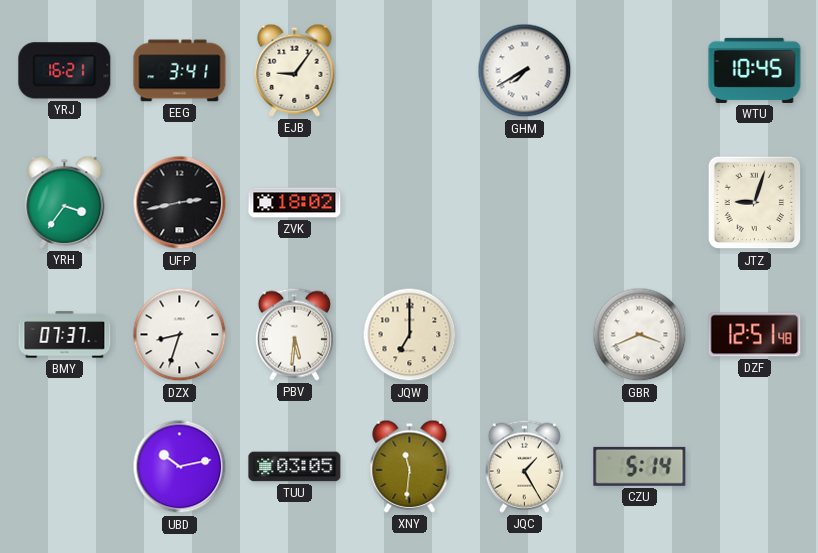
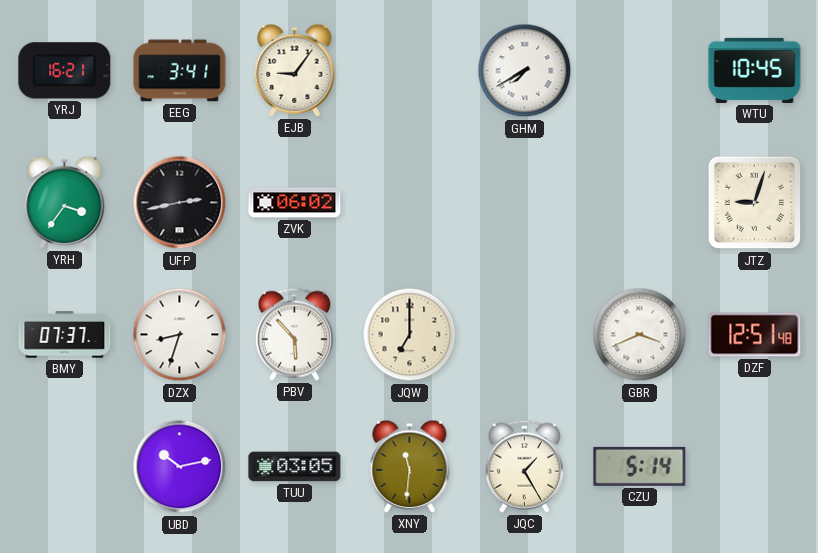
ZVK: 18:02 -> 06:02
PBV: 5:31 -> 5:53
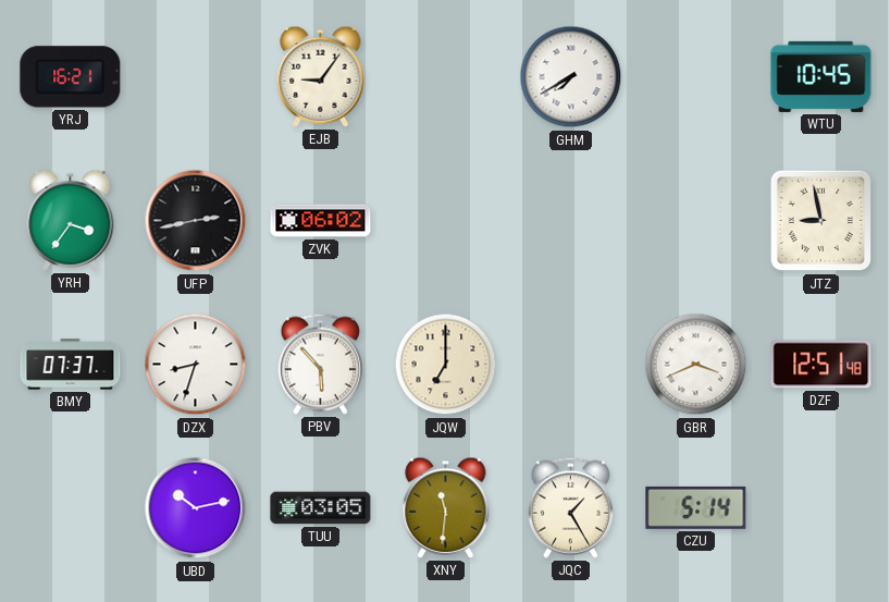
EEG: 3:41 -> none
JTZ: 9:03 -> 8:58
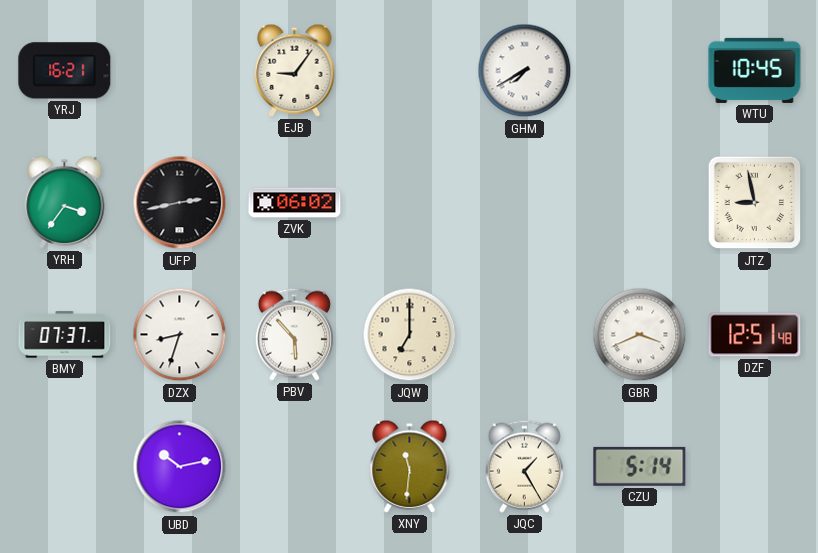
TUU: 03:05 -> none
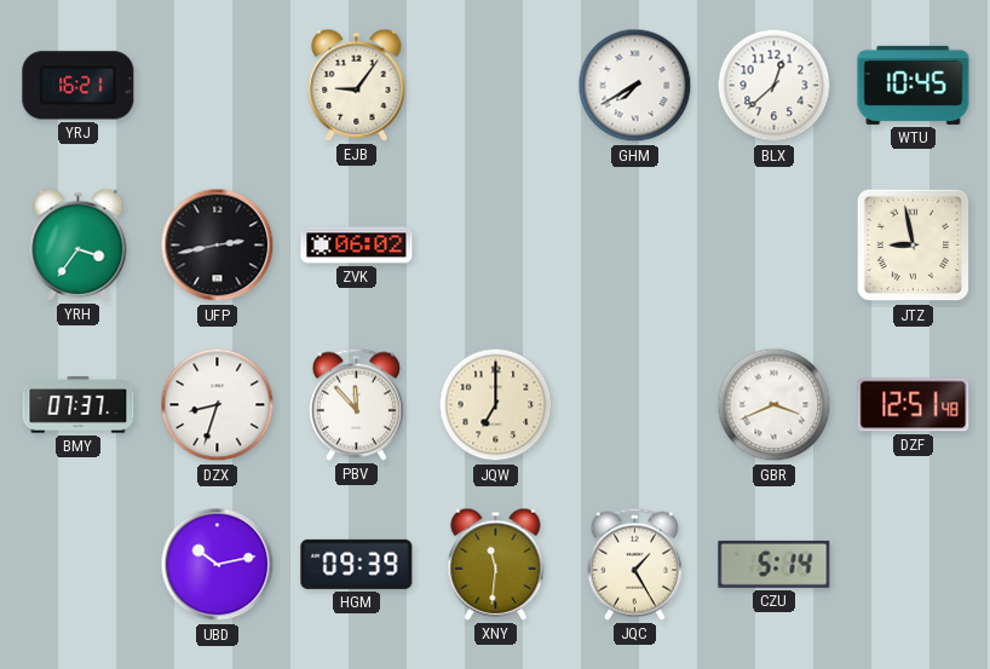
BLX: none -> 12:38
PBV: 5:53 -> 11:53
HGM: none -> 09:39
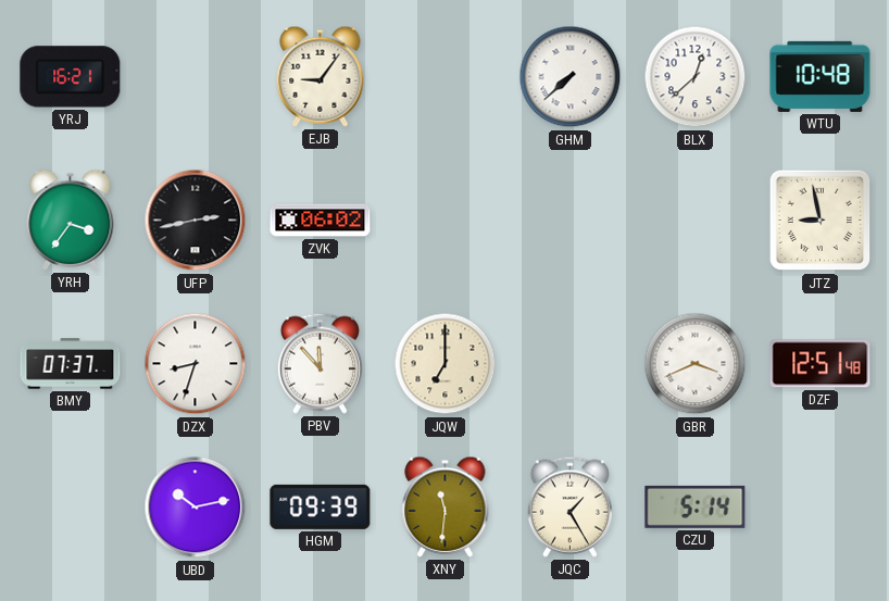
GHM: 7:40 -> 7:38
WTU: 10:45 -> 10:48
